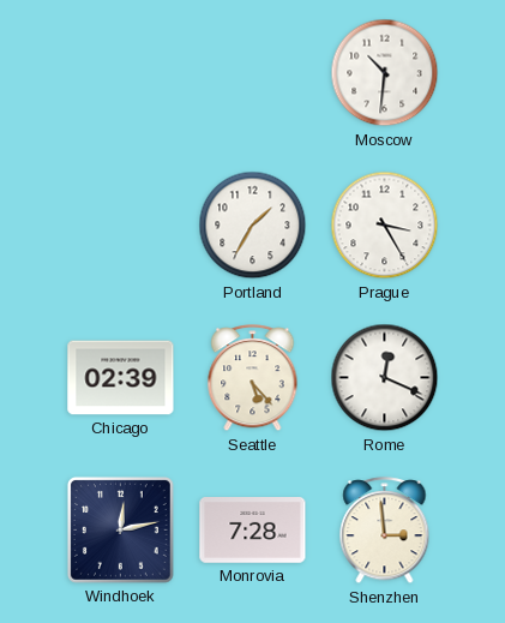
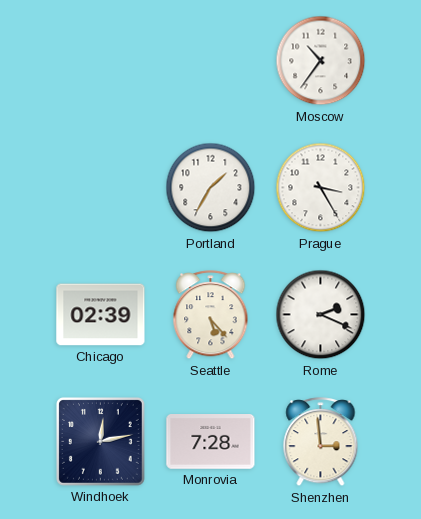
Moscow: 10:31 -> 10:36
Rome: 12:19 -> 2:19
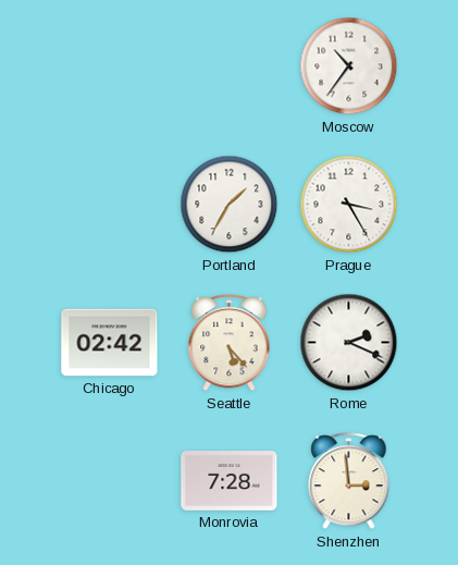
Chicago: 02:39 -> 02:42
Windhoek: 12:13 -> none
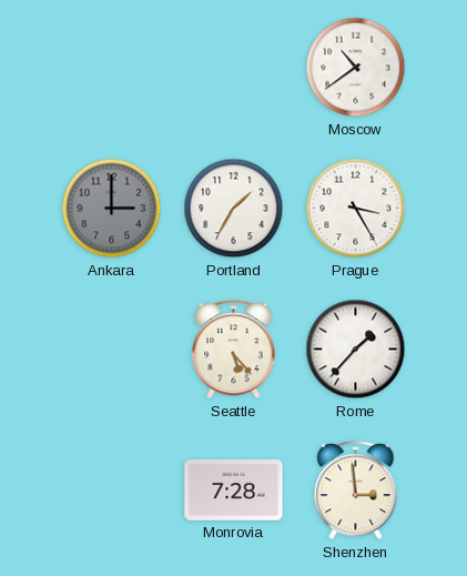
Moscow: 10:36 -> 10:39
Ankara: none -> 3:00
Chicago: 02:42 -> none
Rome: 2:19 -> 1:37
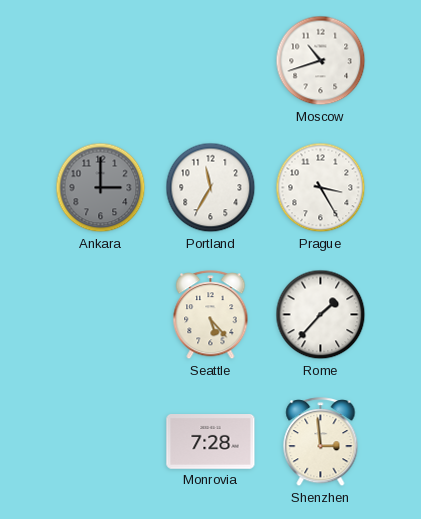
Moscow: 10:39 -> 10:42
Portland: 1:35 -> 11:35
